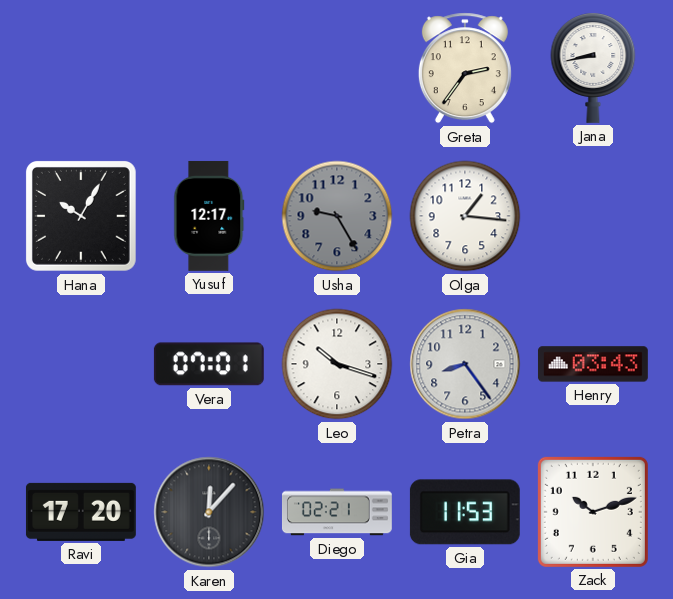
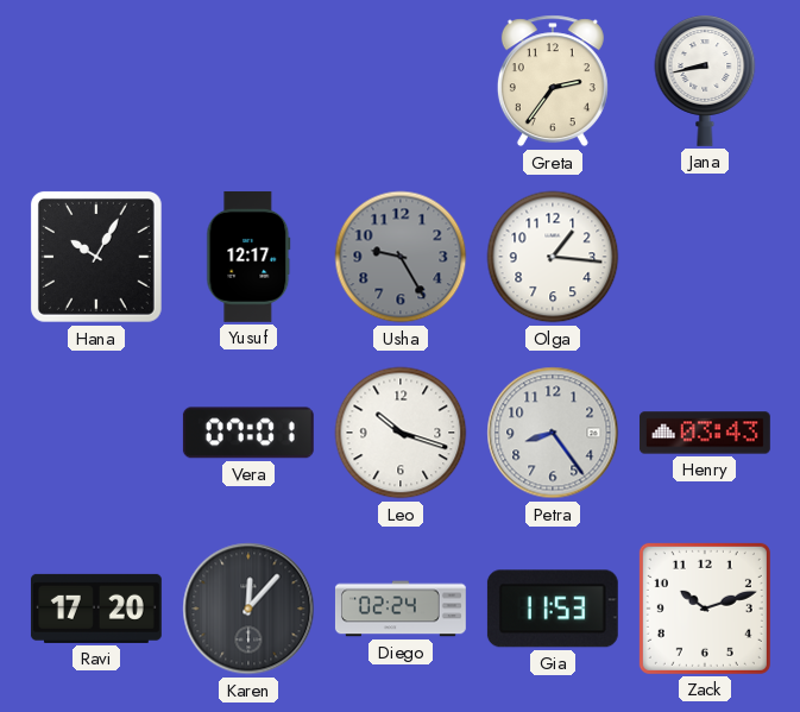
Diego: 02:21 -> 02:24
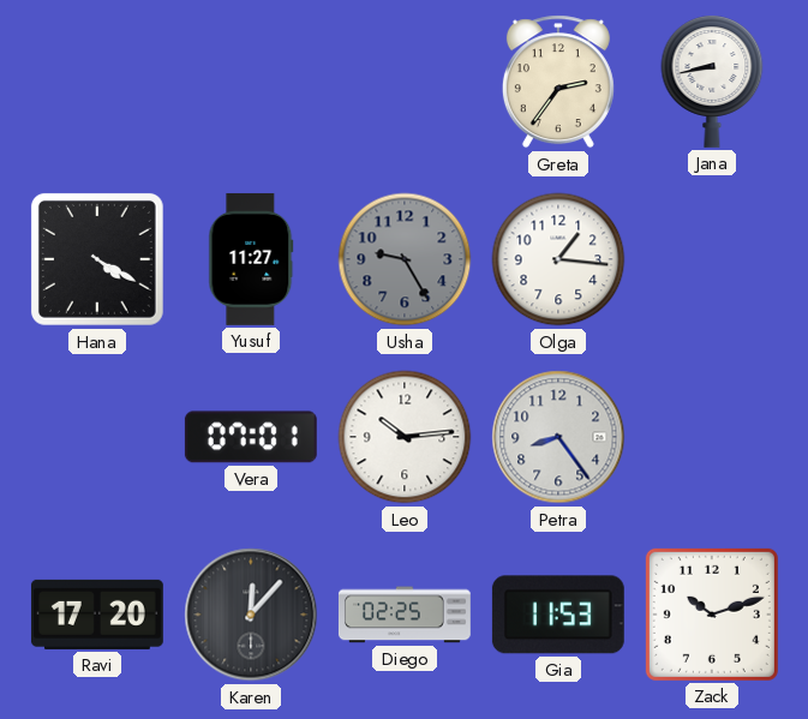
Hana: 10:05 -> 4:20
Yusuf: 12:17 -> 11:27
Leo: 10:18 -> 10:14
Henry: 03:43 -> none
Diego: 02:24 -> 02:25
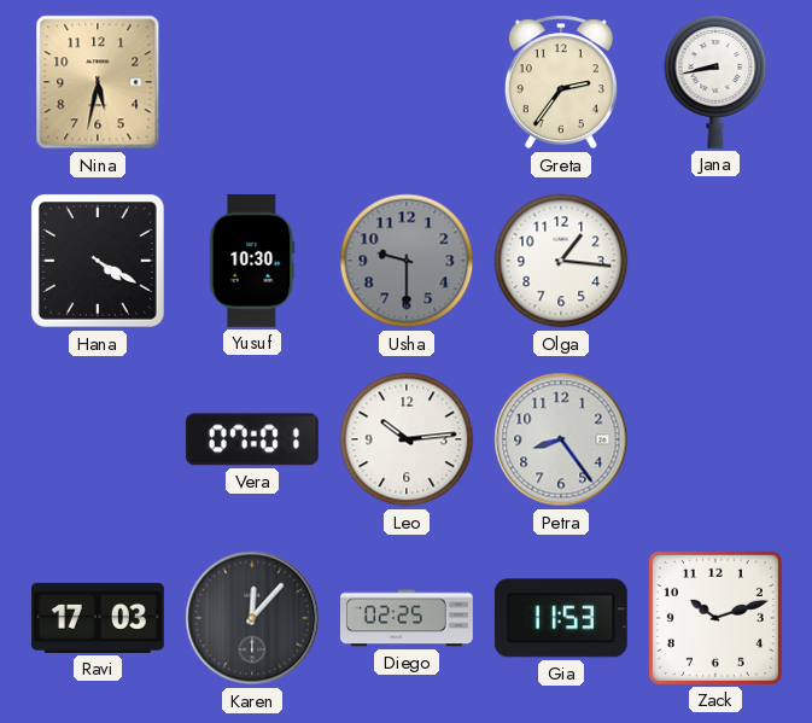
Nina: none -> 5:32
Yusuf: 11:27 -> 10:30
Usha: 9:25 -> 9:30
Ravi: 17:20 -> 17:03
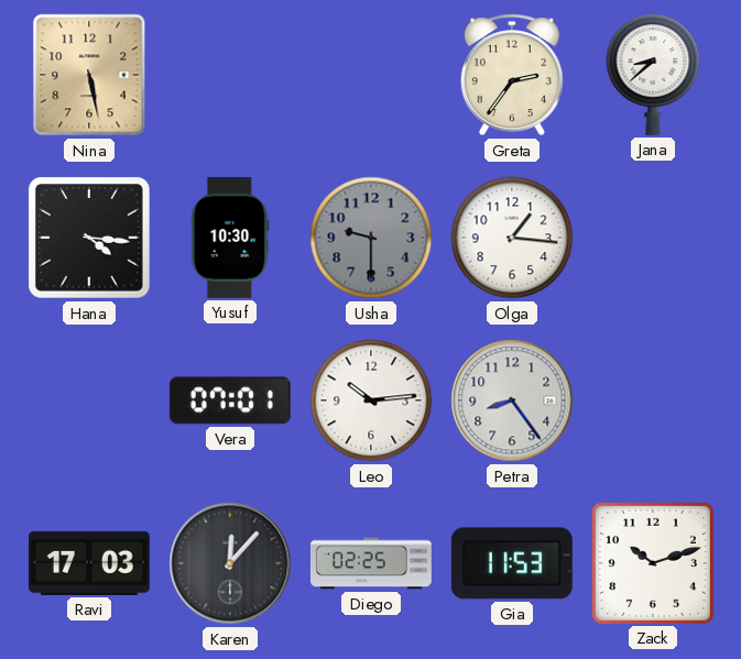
Nina: 5:32 -> 5:28
Jana: 8:43 -> 8:38
Hana: 4:20 -> 4:16
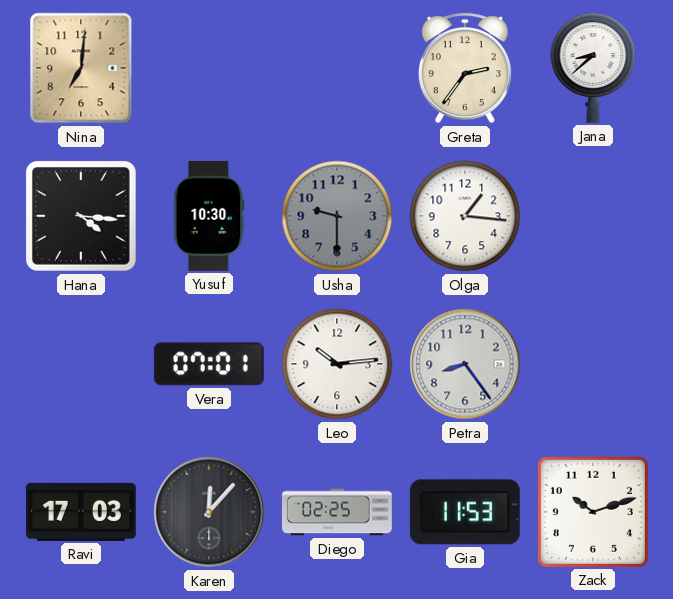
Nina: 5:28 -> 7:01
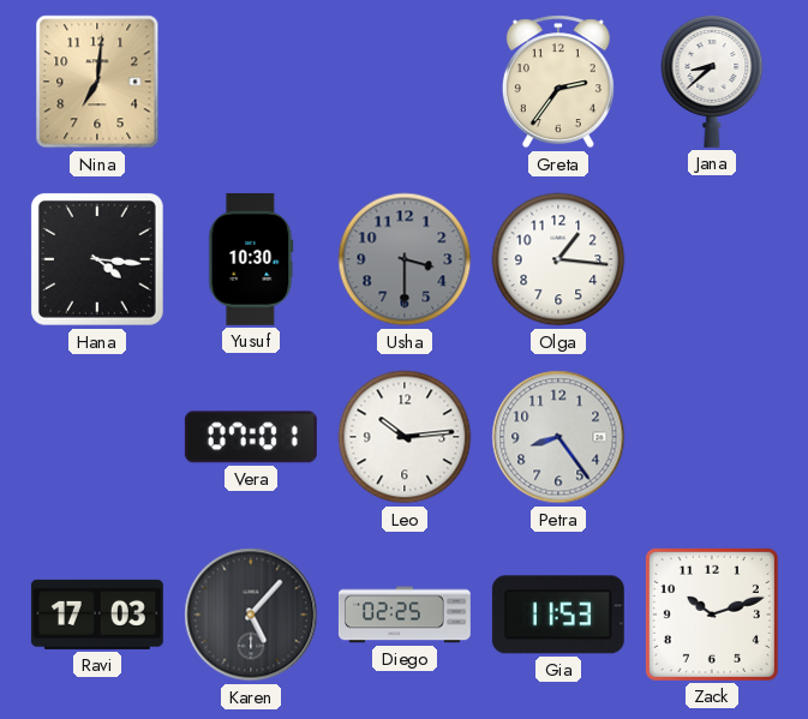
Usha: 9:30 -> 3:30
Karen: 12:07 -> 5:07
